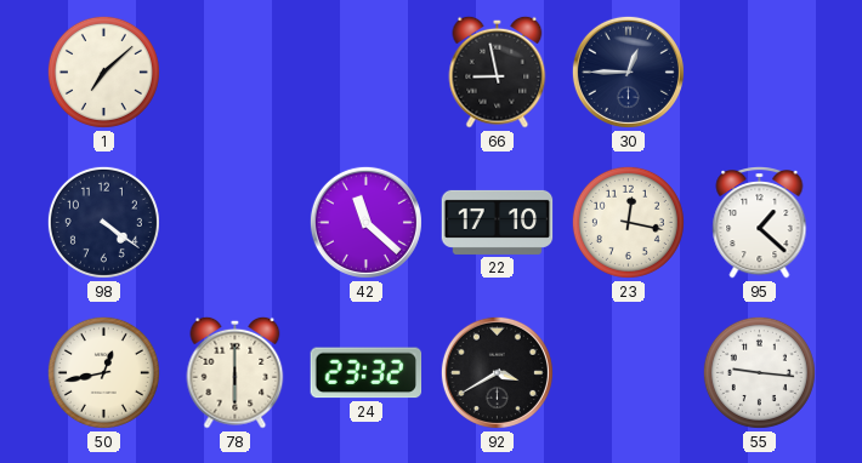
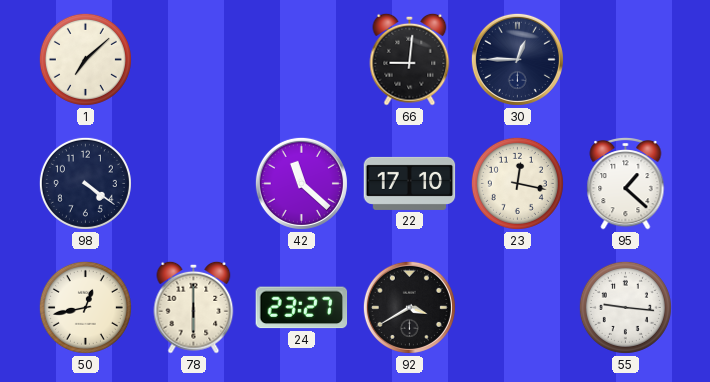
66: 8:58 -> 9:01
24: 23:32 -> 23:27
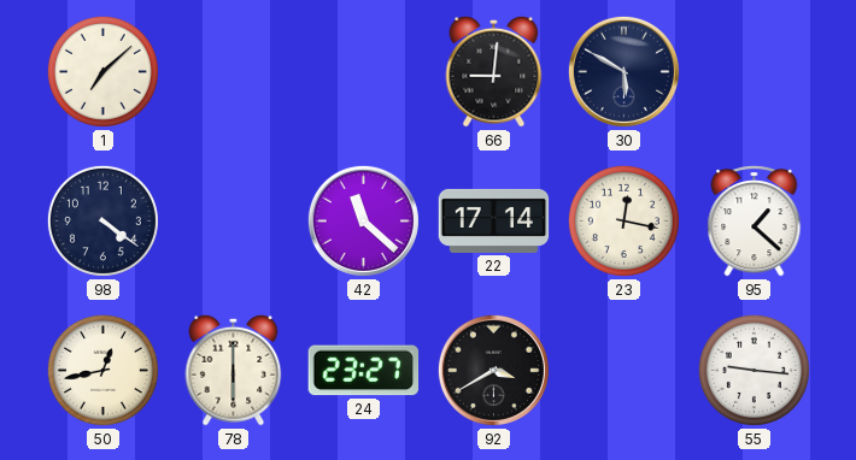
30: 12:45 -> 5:50
22: 17:10 -> 17:14
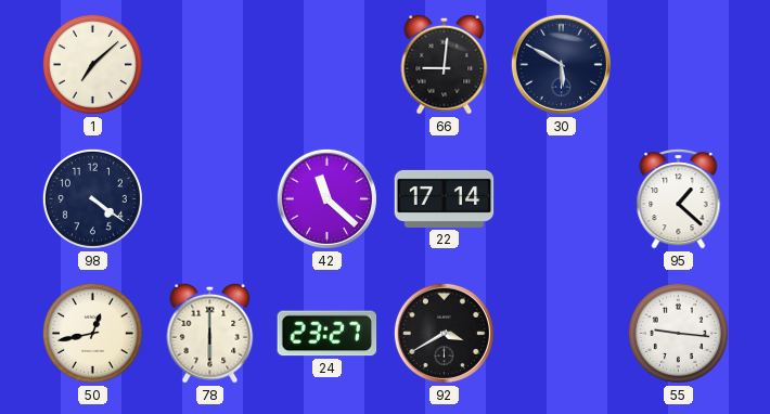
23: 12:17 -> none
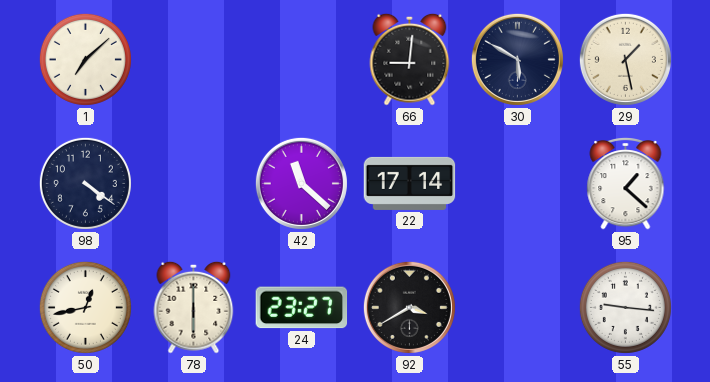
29: none -> 1:28
